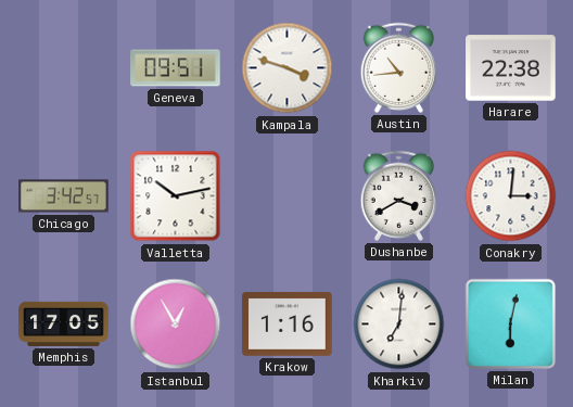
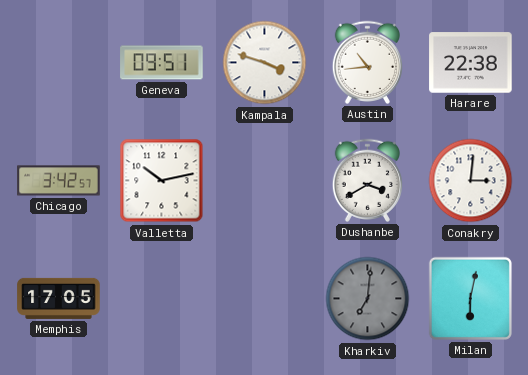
Istanbul: 12:55 -> none
Krakow: 1:16 -> none
Kharkiv dial: white -> grey
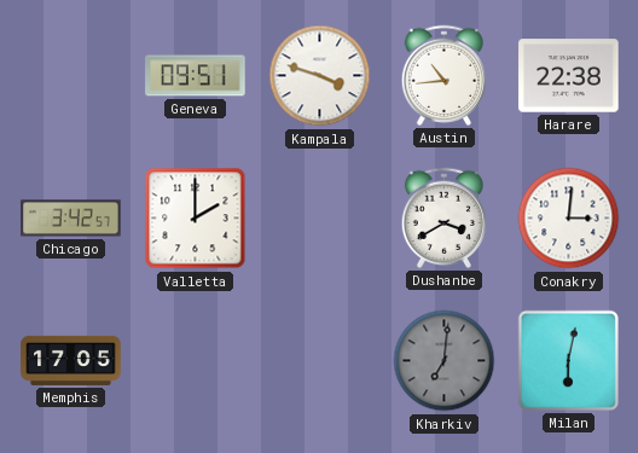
Valletta: 10:13 -> 2:00
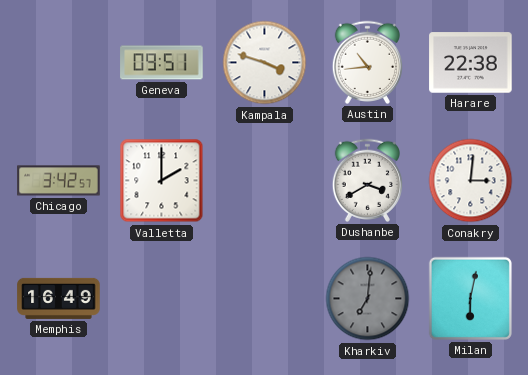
Memphis: 17:05 -> 16:49
